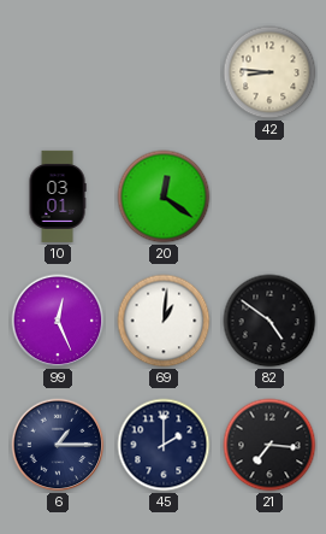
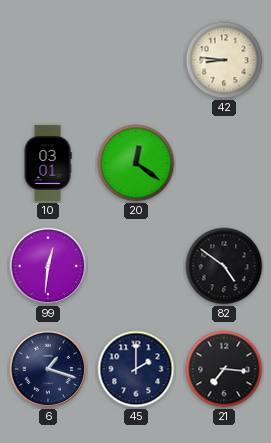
99: 12:26 -> 12:31
69: 1:01 -> none
6: 1:15 -> 1:18
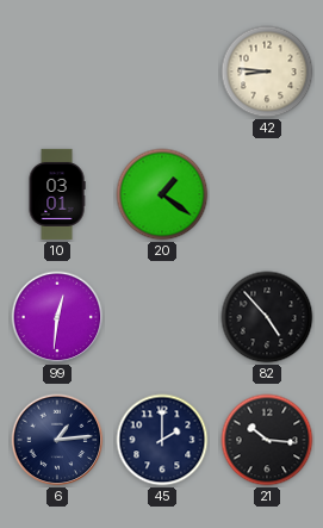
20: 12:21 -> 1:21
82: 4:51 -> 4:53
6: 1:18 -> 1:14
21: 7:16 -> 10:16
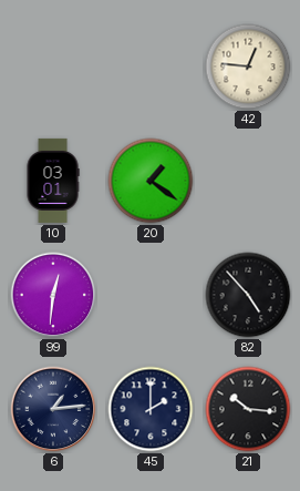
42: 8:46 -> 12:46
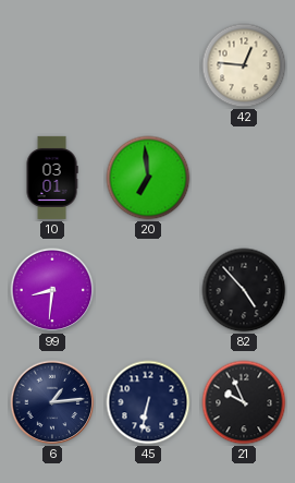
20: 1:21 -> 6:59
99: 12:31 -> 8:31
45: 2:00 -> 6:32
21: 10:16 -> 9:56
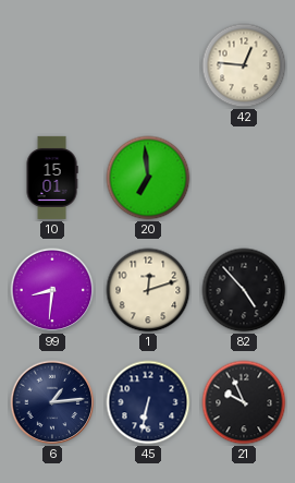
10: 03:01 -> 15:01
1: none -> 12:12
